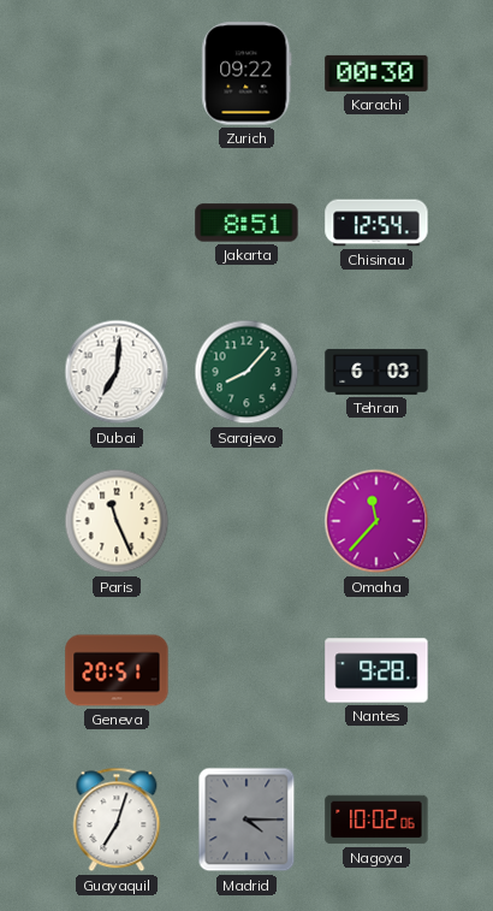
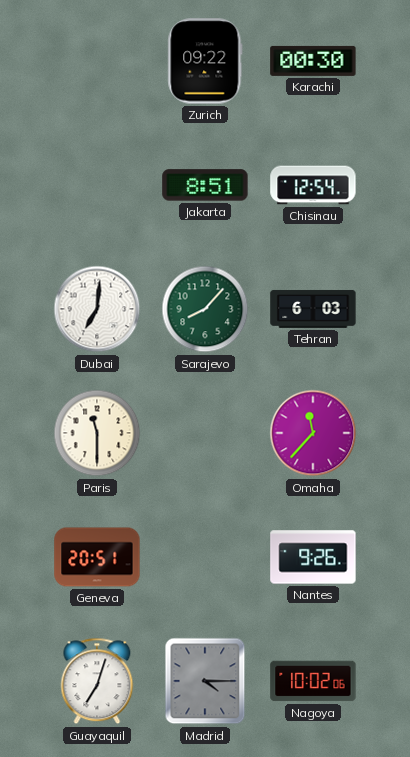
Paris: 11:26 -> 11:30
Nantes: 9:28 -> 9:26
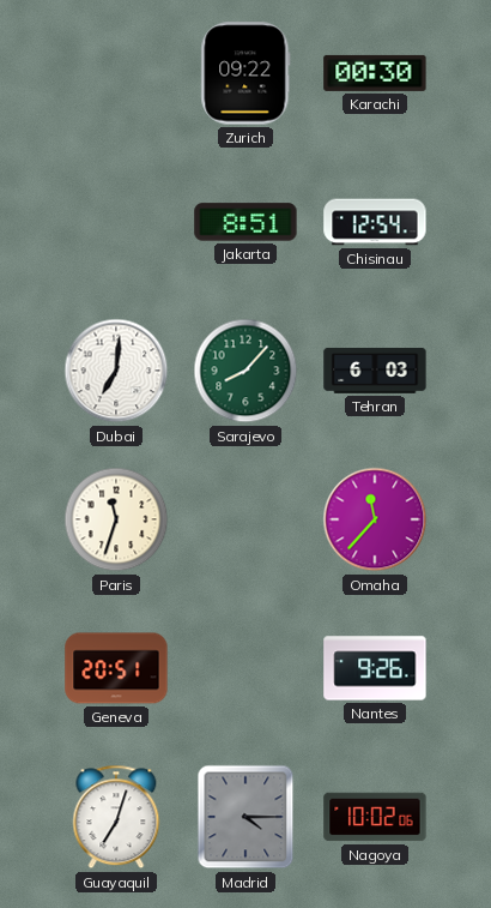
Paris: 11:30 -> 11:33
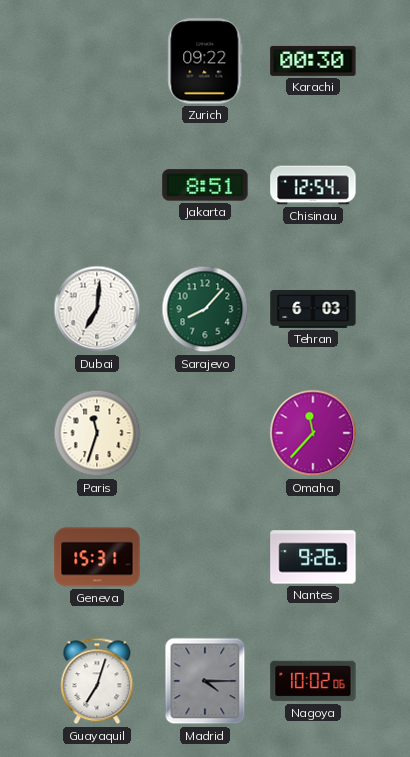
Geneva: 20:51 -> 15:31
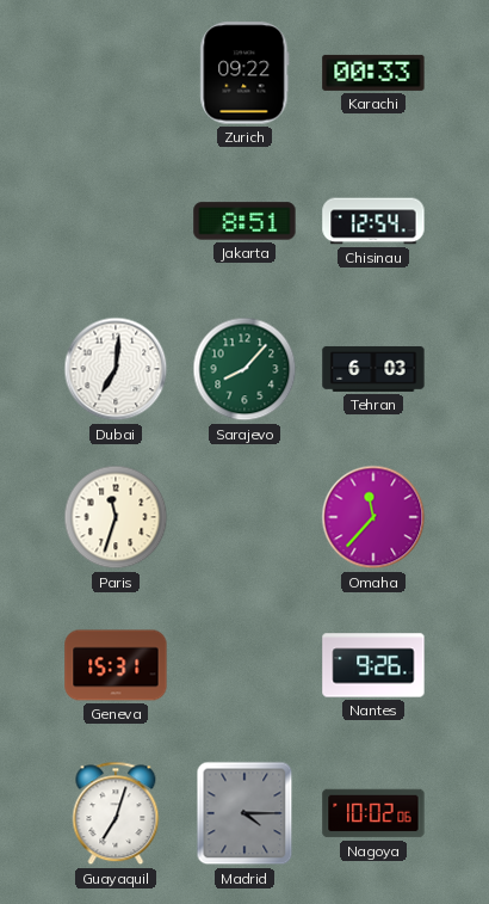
Karachi: 00:30 -> 00:33
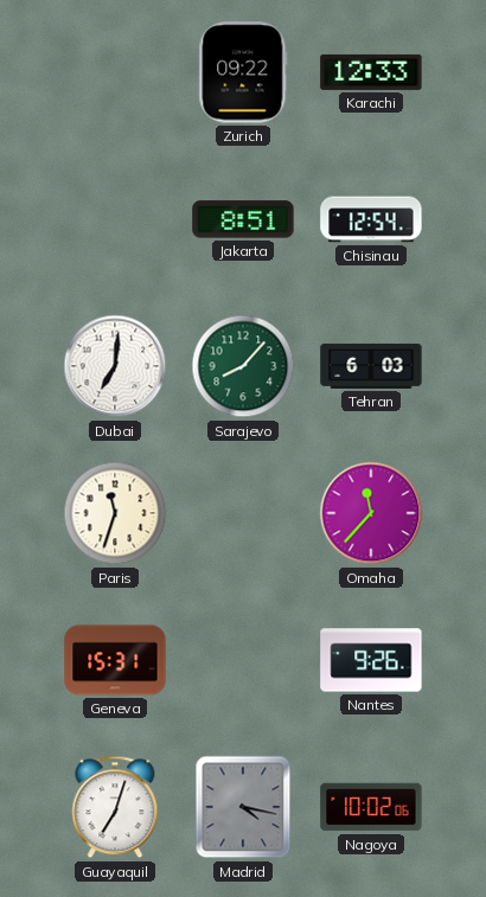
Karachi: 00:33 -> 12:33
Madrid: 4:15 -> 4:17
